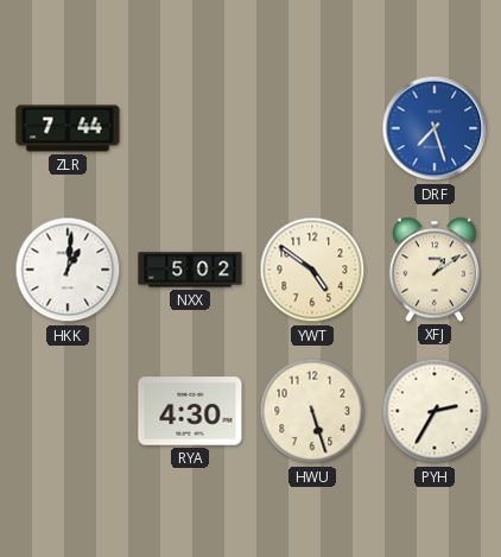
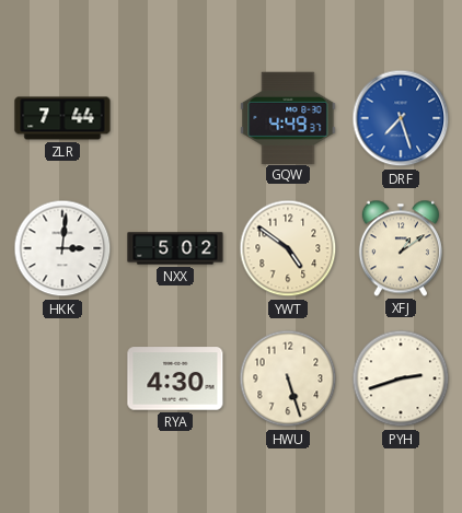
GQW: none -> 4:49
HKK: 1:01 -> 3:01
PYH: 2:35 -> 2:42
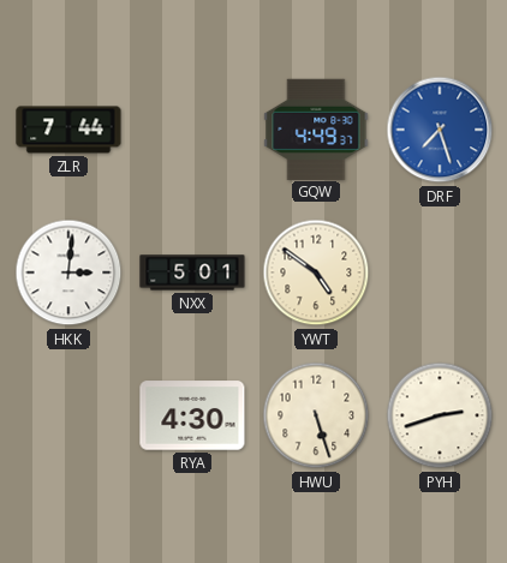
NXX: 5:02 -> 5:01
XFJ: 1:09 -> none
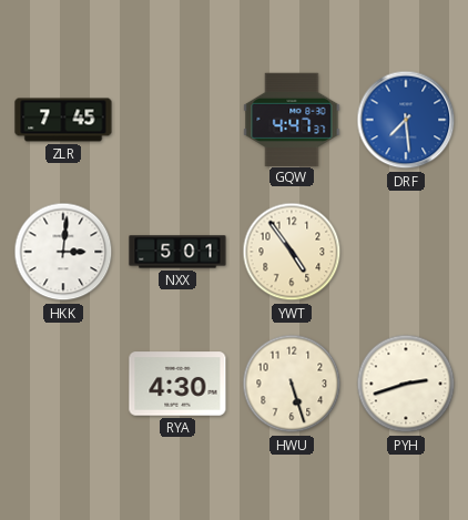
ZLR: 7:44 -> 7:45
GQW: 4:49 -> 4:47
DRF: 7:27 -> 7:29
YWT: 4:51 -> 4:54
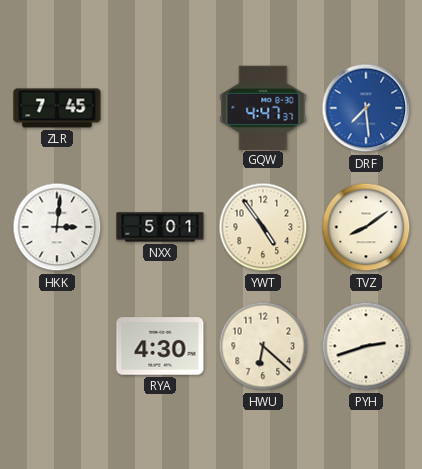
TVZ: none -> 8:09
HWU: 5:27 -> 6:22
